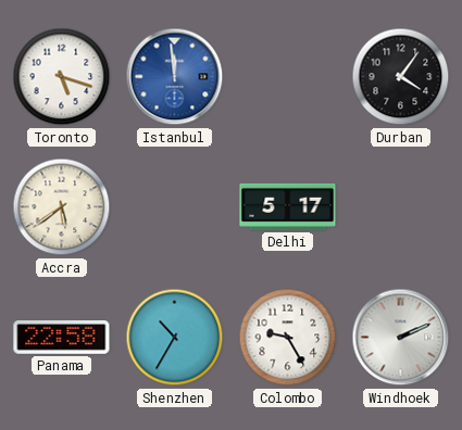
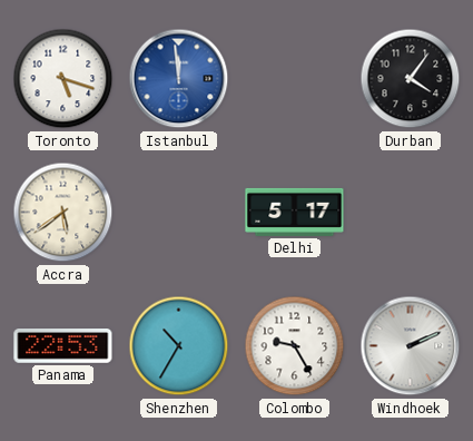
Panama: 22:58 -> 22:53
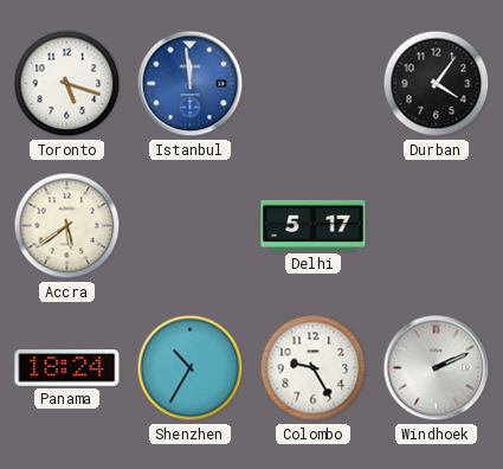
Panama: 22:53 -> 18:24
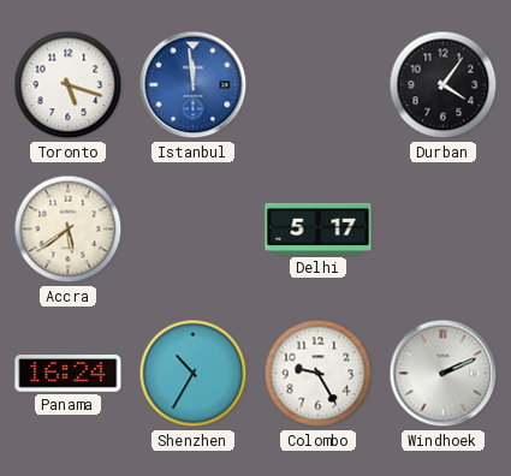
Panama: 18:24 -> 16:24
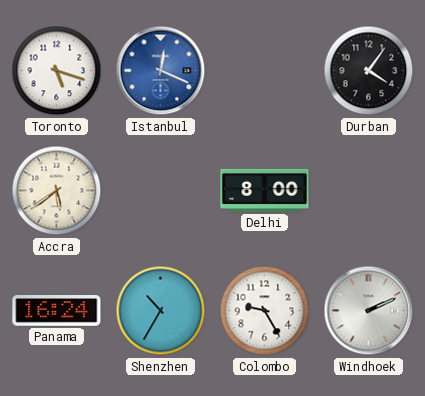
Istanbul: 11:59 -> 12:19
Delhi: 5:17 -> 8:00
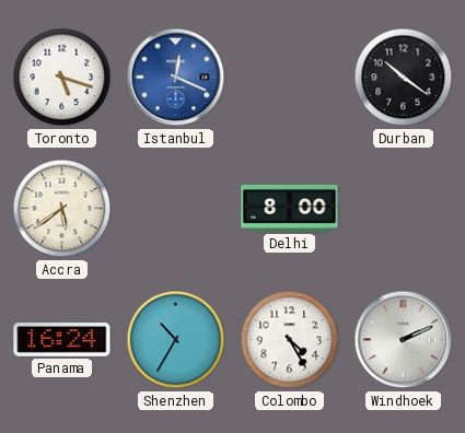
Durban: 4:06 -> 10:21
Colombo: 9:25 -> 4:25
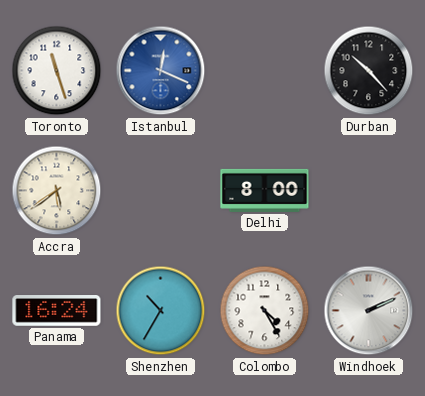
Toronto: 5:18 -> 11:27
Durban: 10:21 -> 10:23
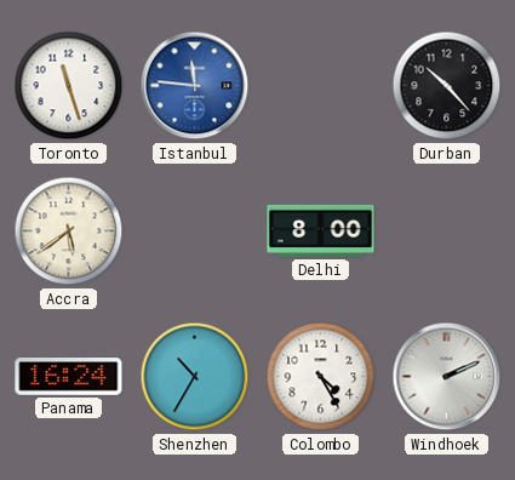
Istanbul: 12:19 -> 11:46
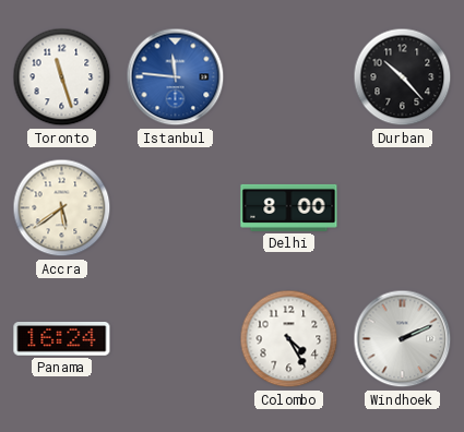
Shenzhen: 10:35 -> none
